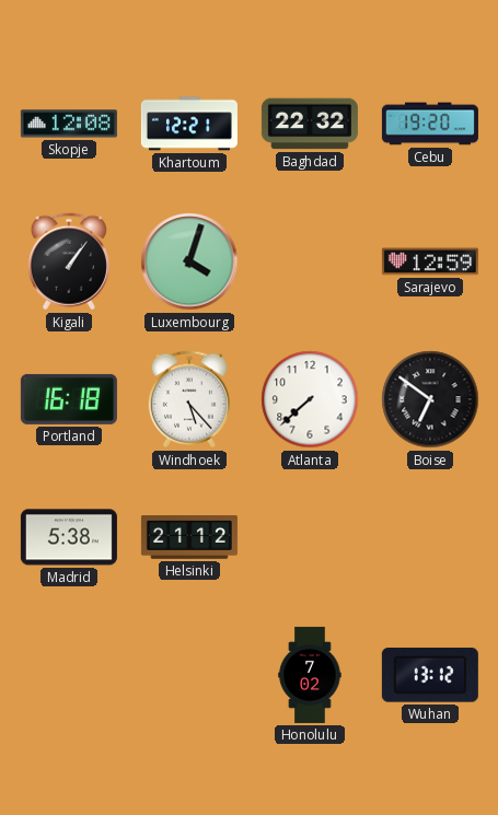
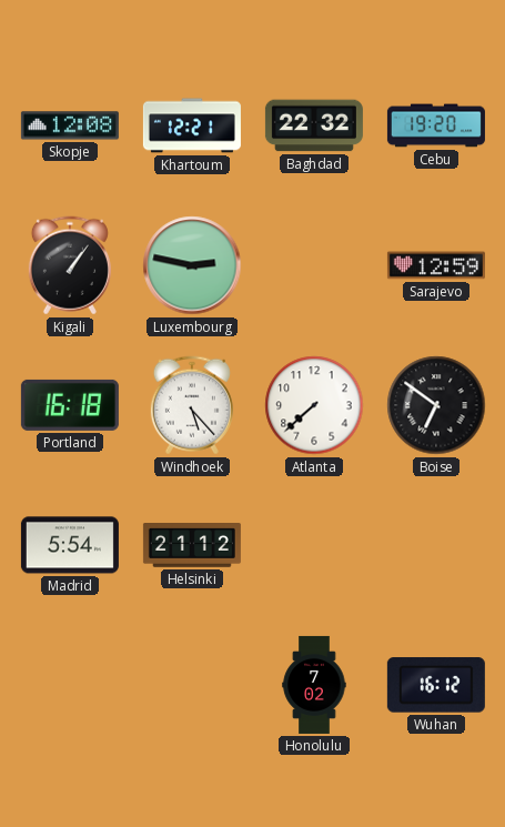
Luxembourg: 4:03 -> 2:47
Madrid: 5:38 -> 5:54
Wuhan: 13:12 -> 16:12
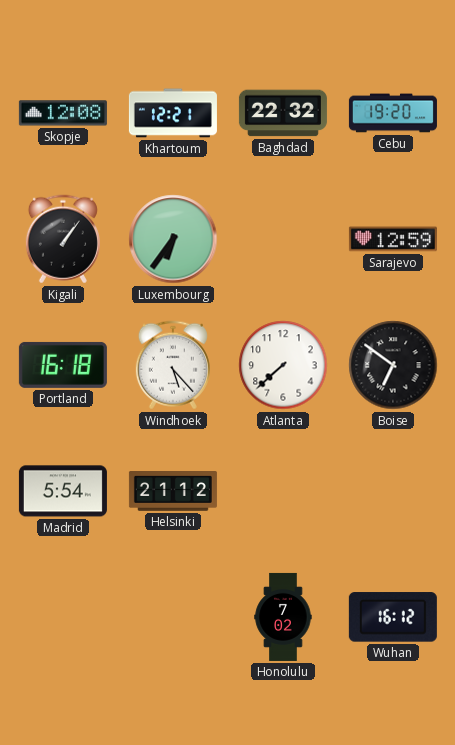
Luxembourg: 2:47 -> 6:36
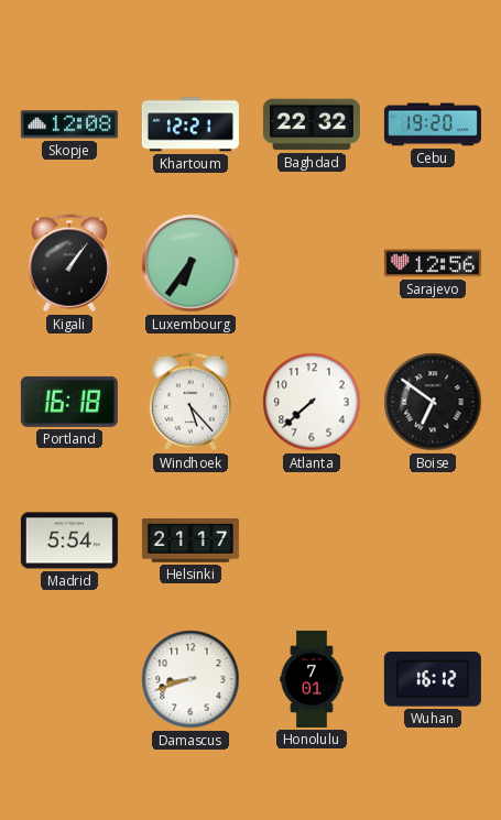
Sarajevo: 12:59 -> 12:56
Helsinki: 21:12 -> 21:17
Damascus: none -> 8:42
Honolulu: 7:02 -> 7:01
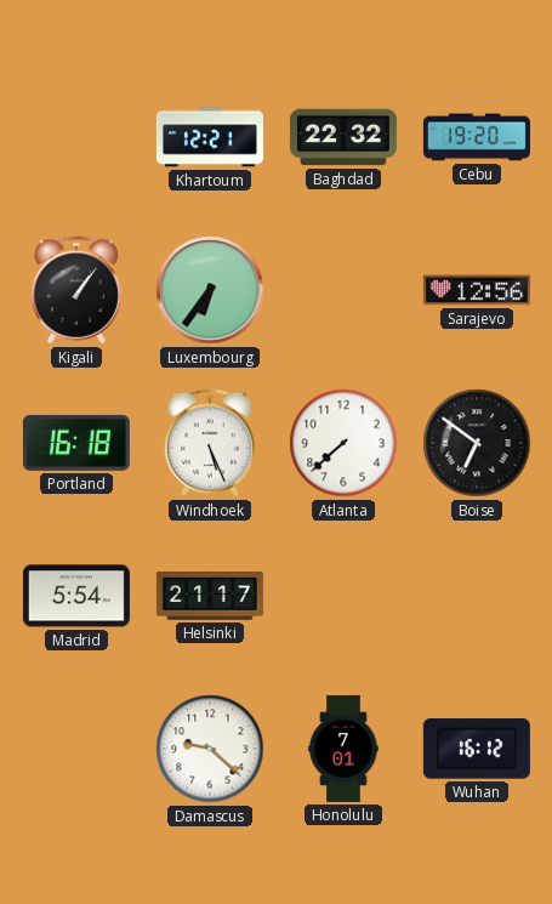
Skopje: 12:08 -> none
Windhoek: 5:23 -> 5:26
Damascus: 8:42 -> 9:22
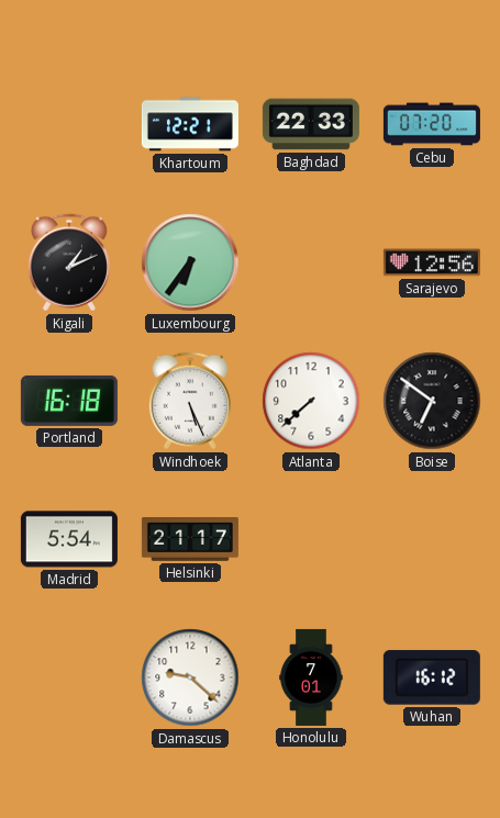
Baghdad: 22:32 -> 22:33
Cebu: 19:20 -> 07:20
Kigali: 1:06 -> 1:11
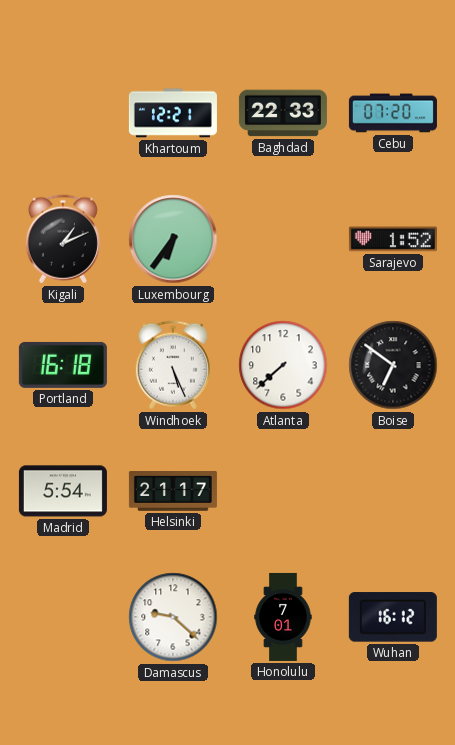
Sarajevo: 12:56 -> 1:52
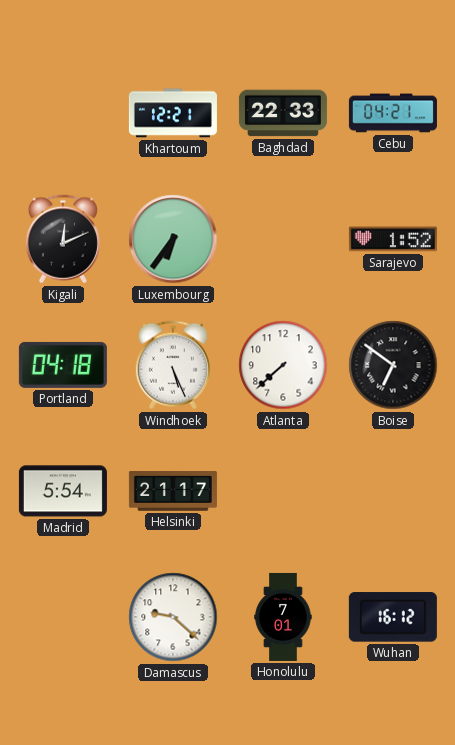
Cebu: 07:20 -> 04:21
Kigali: 1:11 -> 12:11
Portland: 16:18 -> 04:18
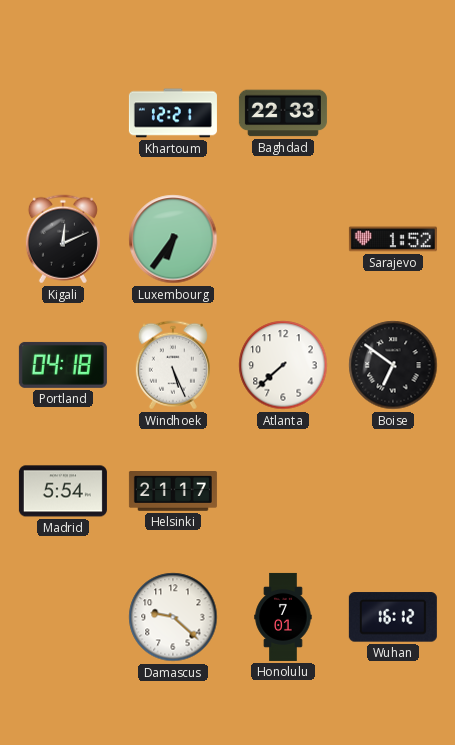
Cebu: 04:21 -> none
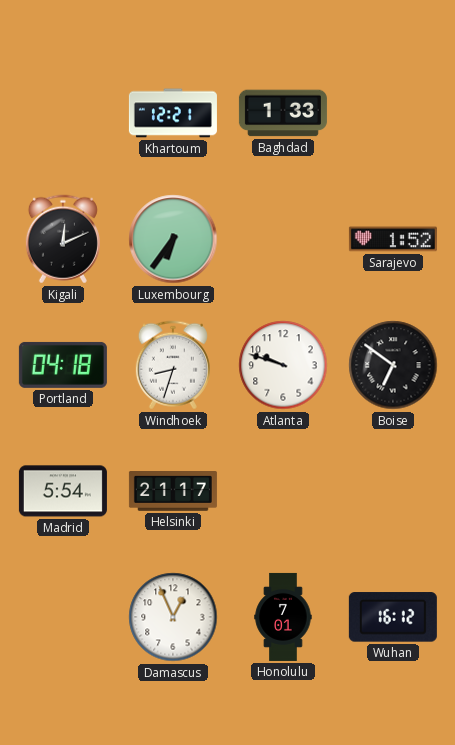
Baghdad: 22:33 -> 1:33
Windhoek: 5:26 -> 8:33
Atlanta: 7:38 -> 9:48
Damascus: 9:22 -> 12:56
